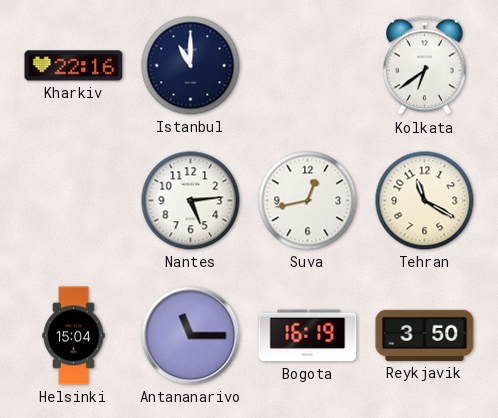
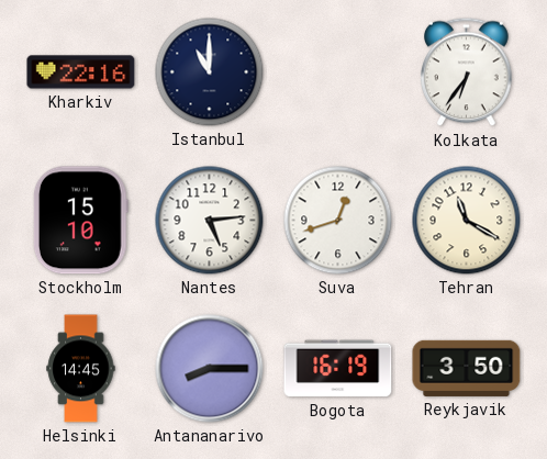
Kolkata: 6:39 -> 6:36
Stockholm: none -> 15:10
Suva: 12:43 -> 12:42
Helsinki: 15:04 -> 14:45
Antananarivo: 11:15 -> 8:15
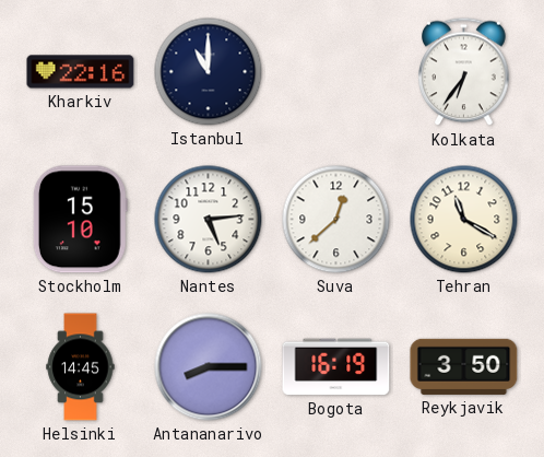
Suva: 12:42 -> 12:38
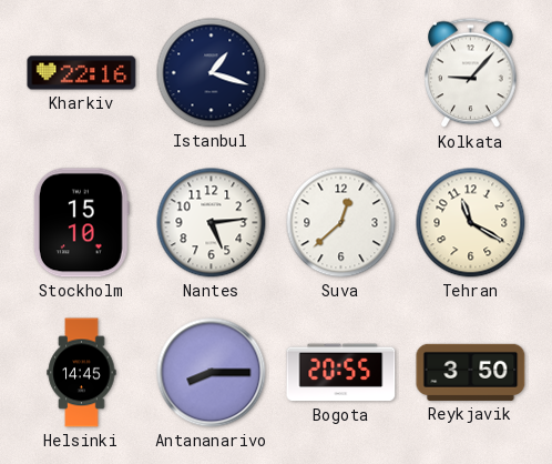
Istanbul: 11:00 -> 1:18
Kolkata: 6:36 -> 9:07
Bogota: 16:19 -> 20:55
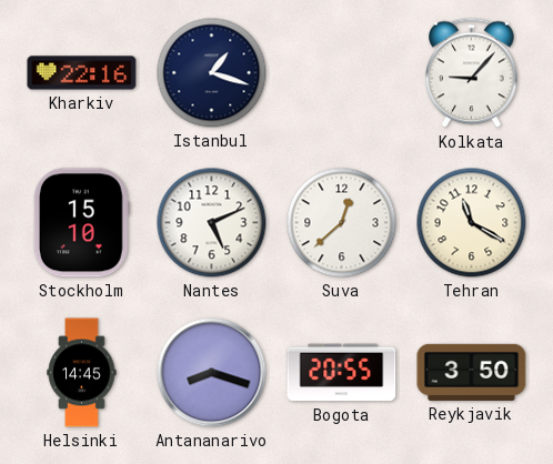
Nantes: 5:14 -> 5:11
Antananarivo: 8:15 -> 8:18
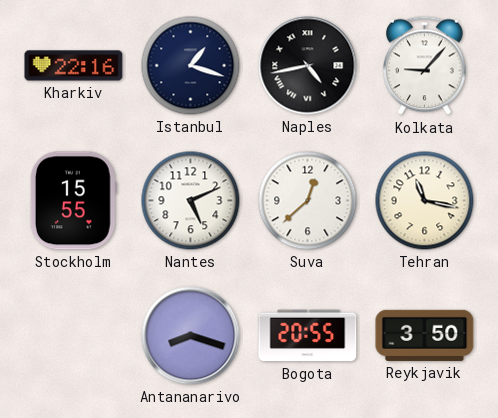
Naples: none -> 4:43
Stockholm: 15:10 -> 15:55
Tehran: 11:20 -> 11:17
Helsinki: 14:45 -> none
